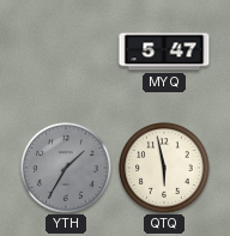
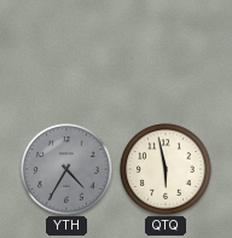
MYQ: 5:47 -> none
YTH: 1:35 -> 4:35
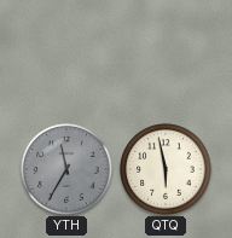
YTH: 4:35 -> 11:35
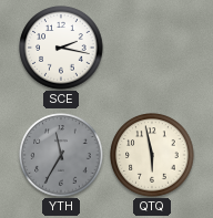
SCE: none -> 2:17
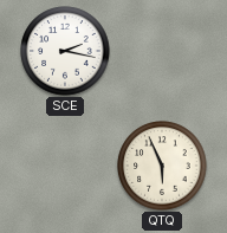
YTH: 11:35 -> none
QTQ: 5:58 -> 5:56
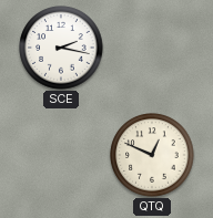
QTQ: 5:56 -> 12:49
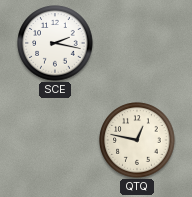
QTQ: 12:49 -> 12:47
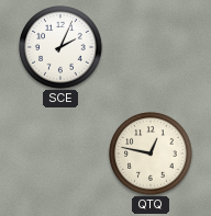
SCE: 2:17 -> 2:04
